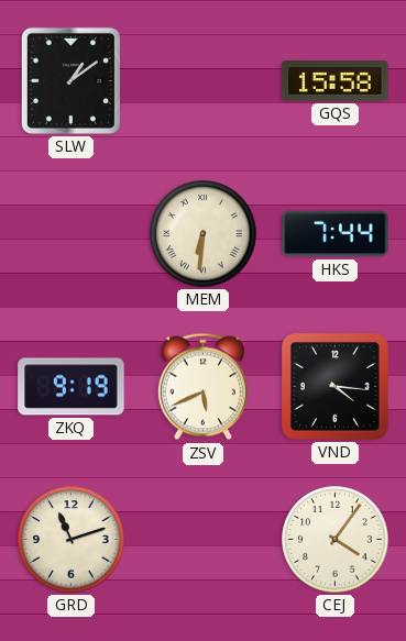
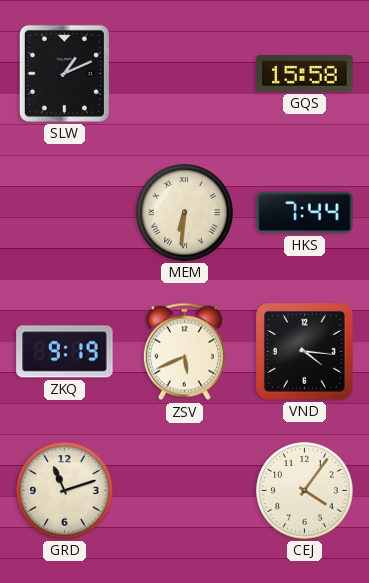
SLW: 1:09 -> 1:11
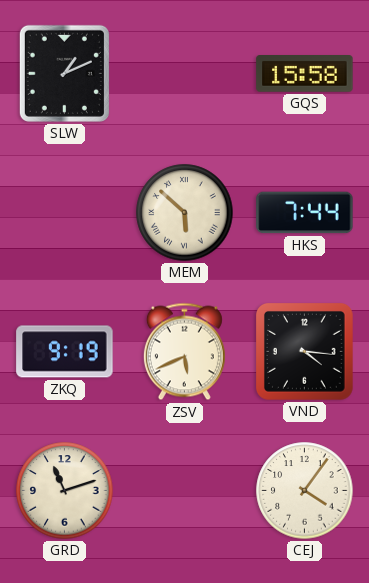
MEM: 6:31 -> 5:52
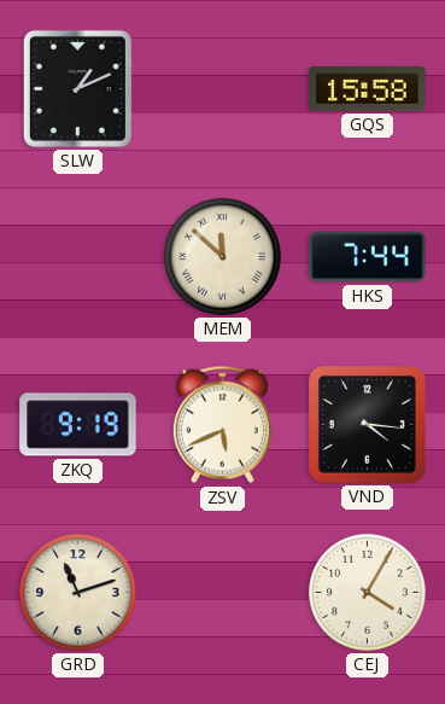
MEM: 5:52 -> 11:52
CEJ: 4:06 -> 4:05
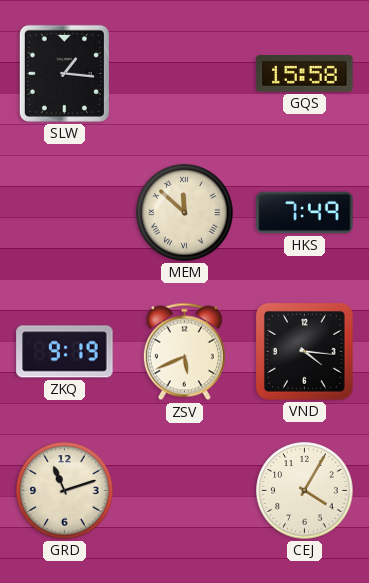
SLW: 1:11 -> 1:16
HKS: 7:44 -> 7:49
